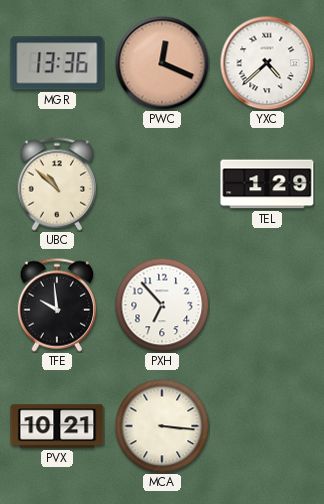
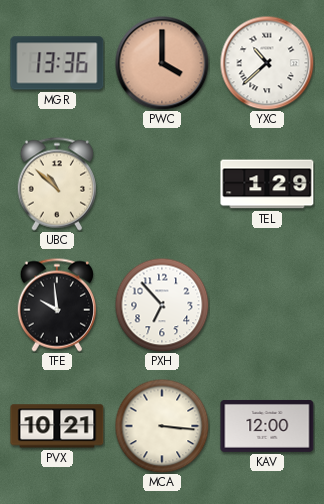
PWC: 12:19 -> 4:00
YXC: 4:38 -> 10:38
KAV: none -> 12:00
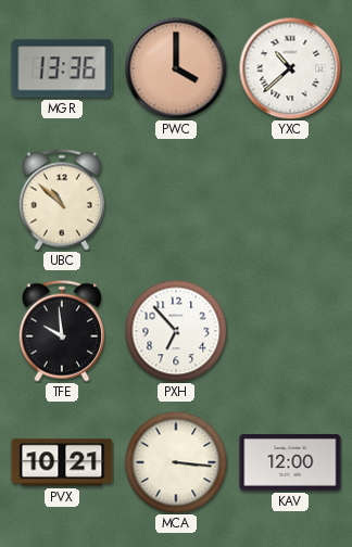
TEL: 1:29 -> none
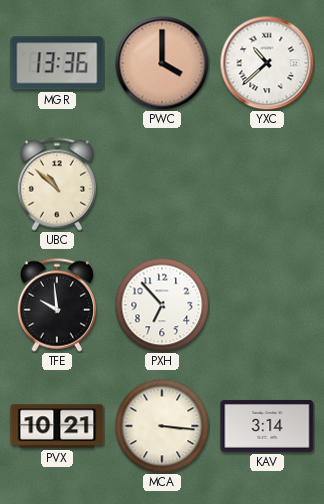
KAV: 12:00 -> 3:14
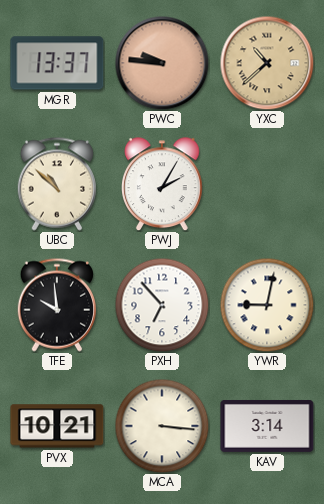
MGR: 13:36 -> 13:37
PWC: 4:00 -> 9:46
YXC dial: white -> champagne
PWJ: none -> 2:05
YWR: none -> 9:02
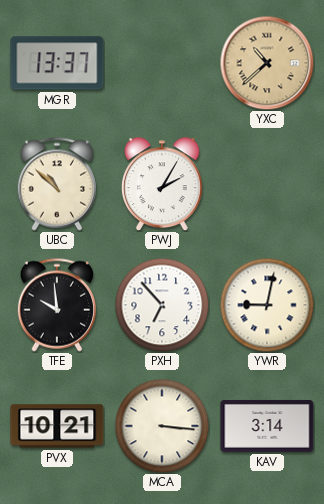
PWC: 9:46 -> none
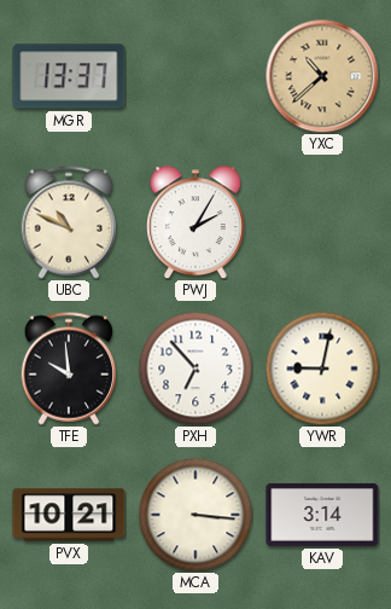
UBC: 10:52 -> 10:49
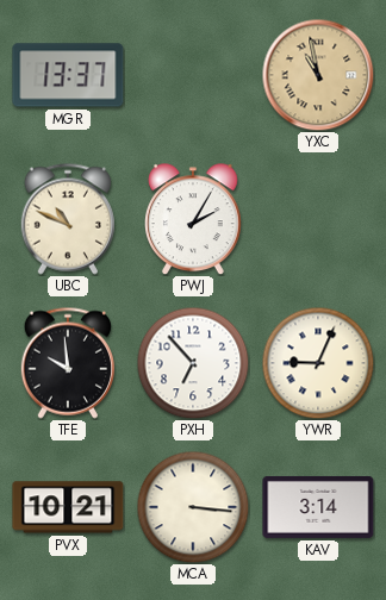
YXC: 10:38 -> 10:58
YWR: 9:02 -> 9:04
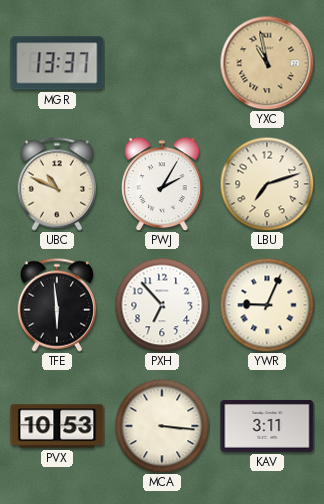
LBU: none -> 7:12
TFE: 9:59 -> 5:59
PVX: 10:21 -> 10:53
KAV: 3:14 -> 3:11
